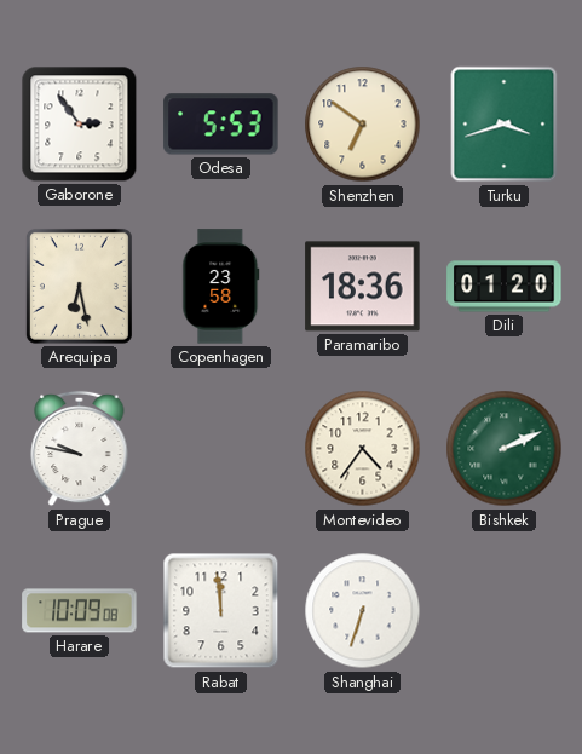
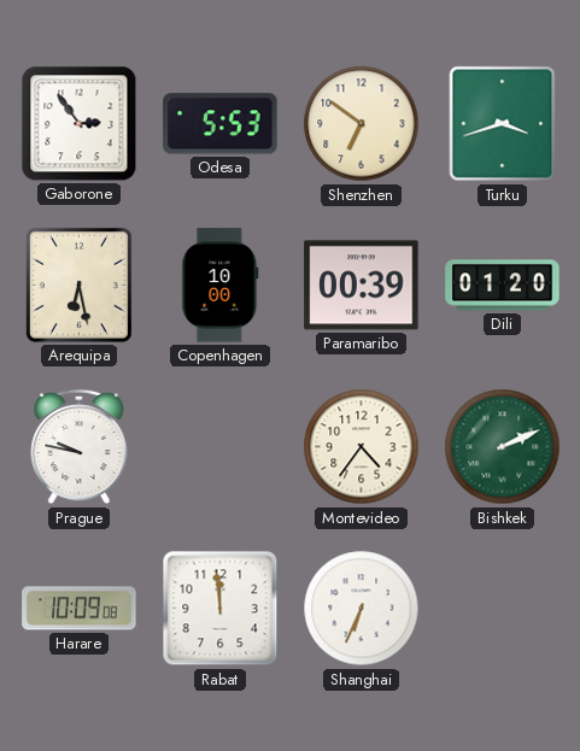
Copenhagen: 23:58 -> 10:00
Paramaribo: 18:36 -> 00:39
Shanghai: 6:33 -> 6:34
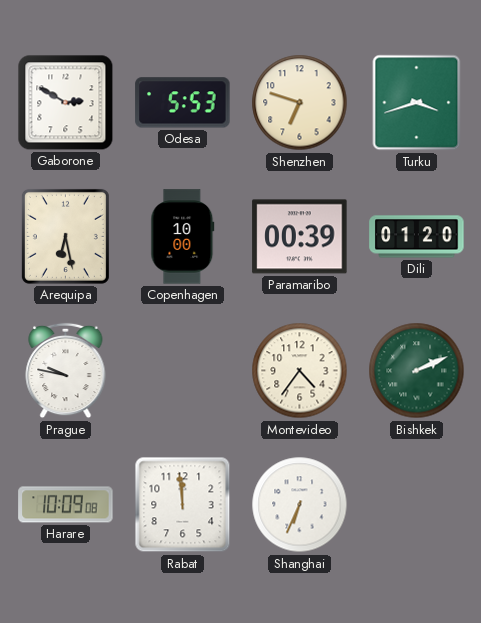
Gaborone: 2:54 -> 2:50
Shenzhen: 6:51 -> 6:48
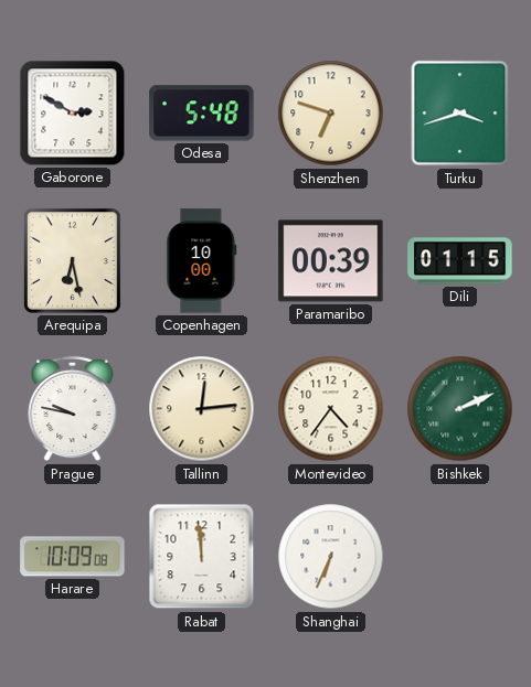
Odesa: 5:53 -> 5:48
Dili: 01:20 -> 01:15
Tallinn: none -> 12:14
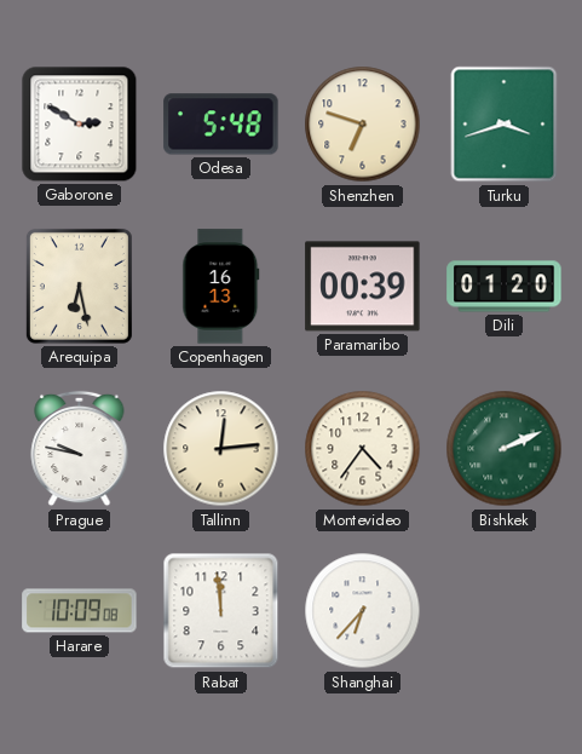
Copenhagen: 10:00 -> 16:13
Dili: 01:15 -> 01:20
Shanghai: 6:34 -> 6:37
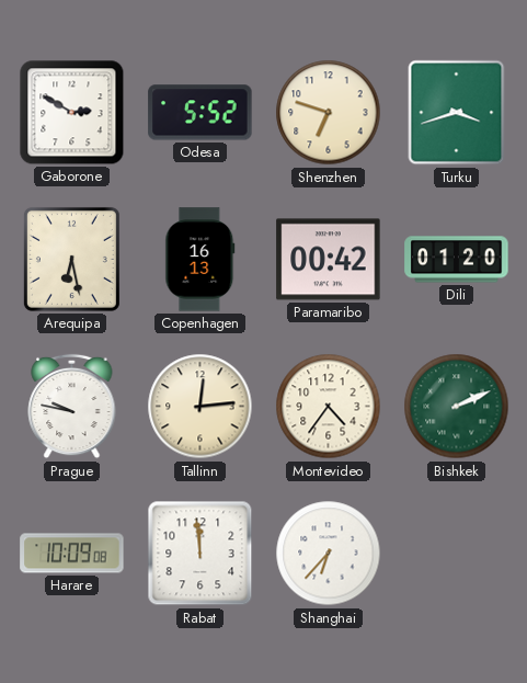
Odesa: 5:48 -> 5:52
Paramaribo: 00:39 -> 00:42
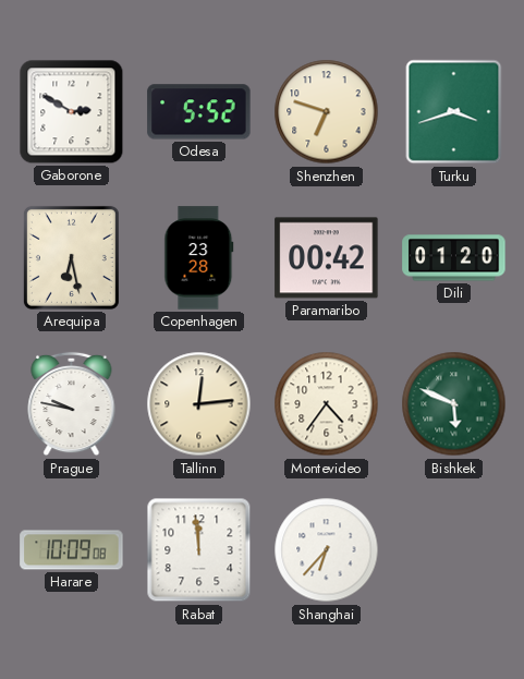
Copenhagen: 16:13 -> 23:28
Bishkek: 2:11 -> 5:49
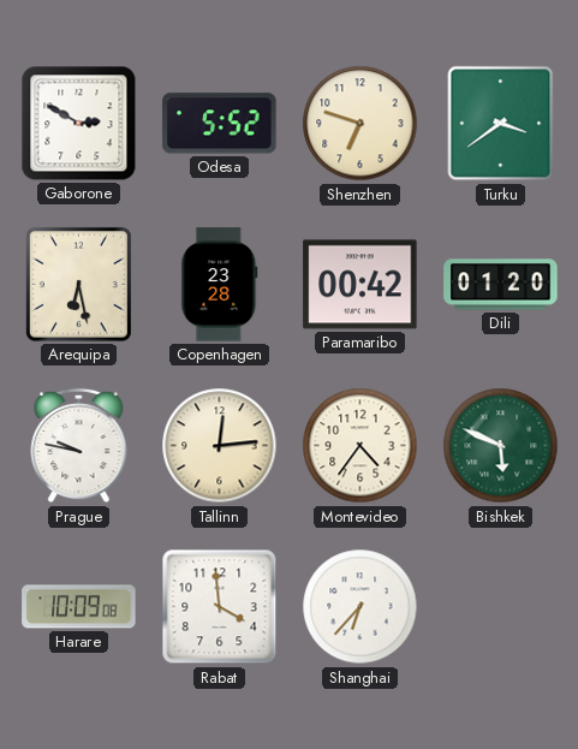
Turku: 3:42 -> 3:39
Rabat: 11:59 -> 3:59
